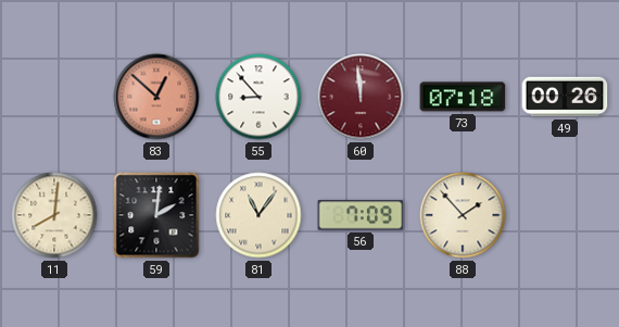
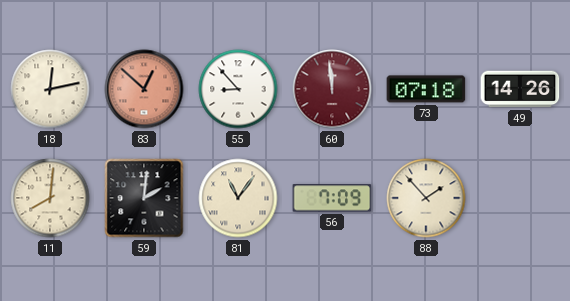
18: none -> 12:13
49: 00:26 -> 14:26
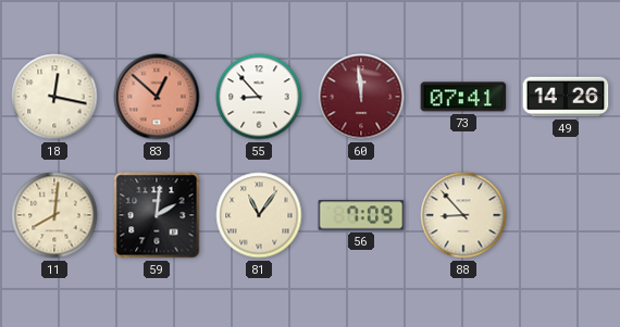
18: 12:13 -> 12:17
73: 07:18 -> 07:41
88: 1:53 -> 8:53
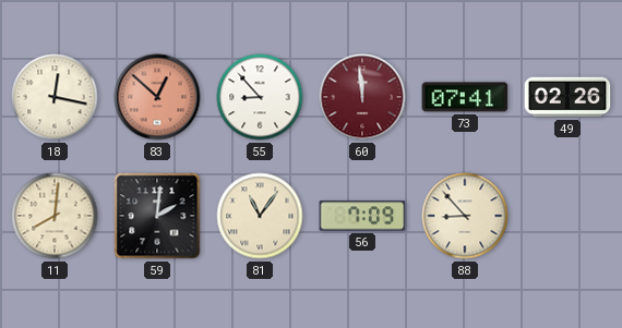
49: 14:26 -> 02:26
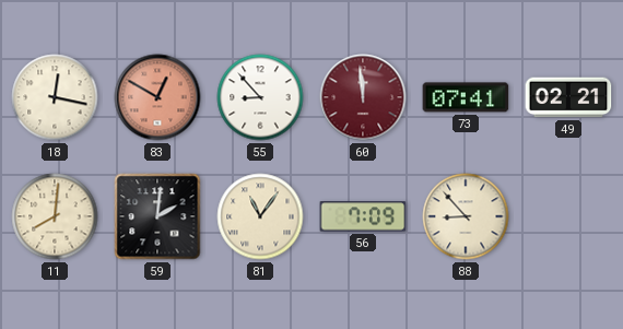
83: 12:52 -> 12:50
49: 02:26 -> 02:21
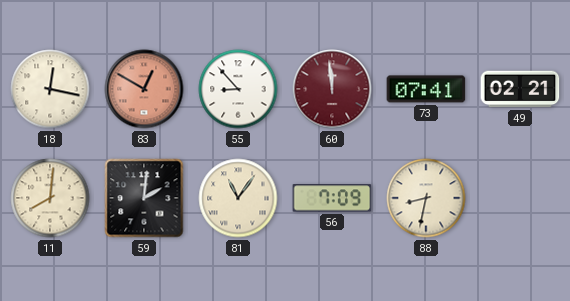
88: 8:53 -> 8:32
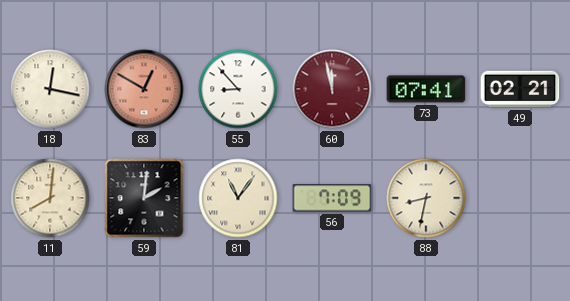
60: 11:59 -> 11:58
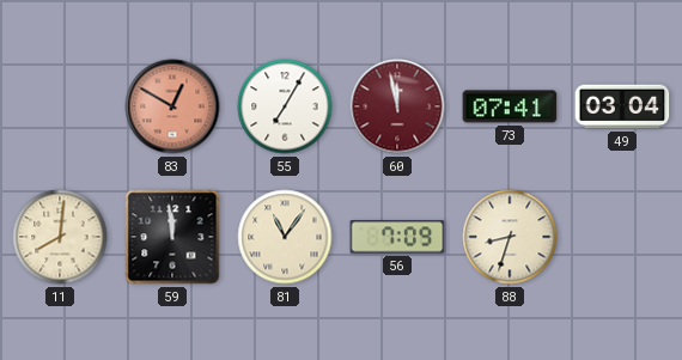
18: 12:17 -> none
55: 8:53 -> 7:05
49: 02:21 -> 03:04
59: 2:01 -> 11:59
88: 8:32 -> 8:33
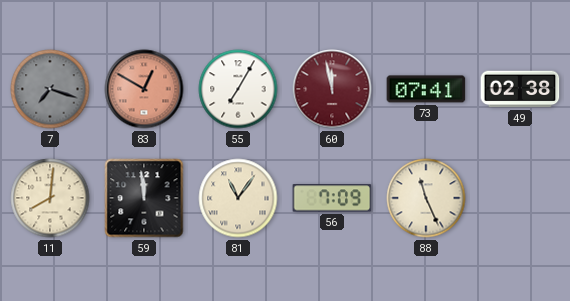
7: none -> 7:18
49: 03:04 -> 02:38
88: 8:33 -> 11:26
